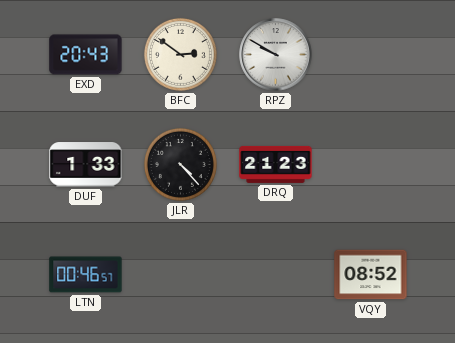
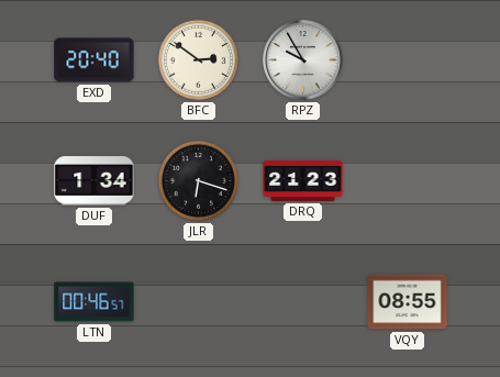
EXD: 20:43 -> 20:40
RPZ: 9:50 -> 9:55
DUF: 1:33 -> 1:34
JLR: 4:23 -> 6:18
VQY: 08:52 -> 08:55
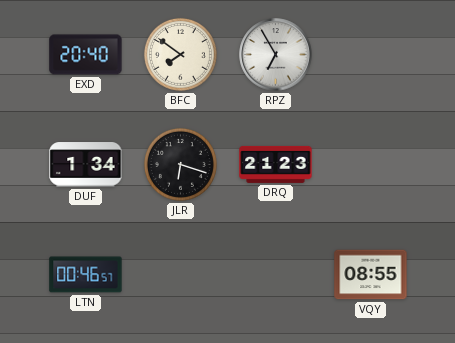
BFC: 2:51 -> 7:51
RPZ: 9:55 -> 6:55
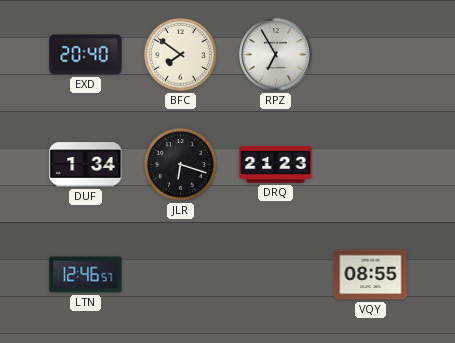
LTN: 00:46 -> 12:46
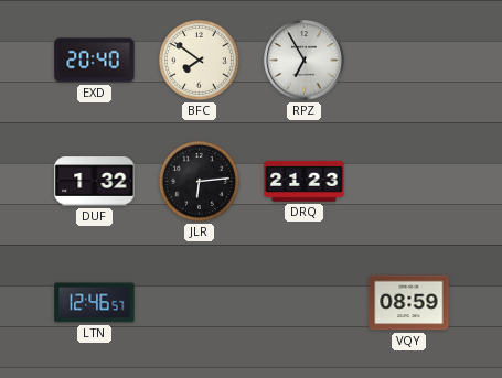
DUF: 1:34 -> 1:32
JLR: 6:18 -> 6:14
VQY: 08:55 -> 08:59
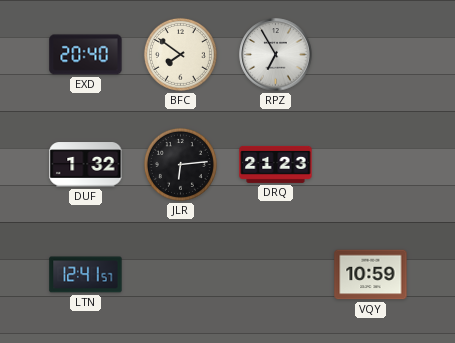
LTN: 12:46 -> 12:41
VQY: 08:59 -> 10:59
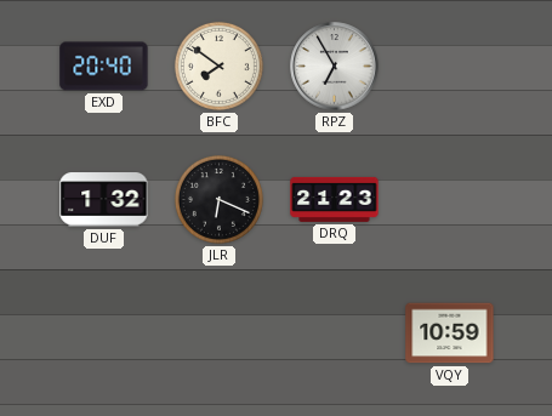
JLR: 6:14 -> 6:19
LTN: 12:41 -> none
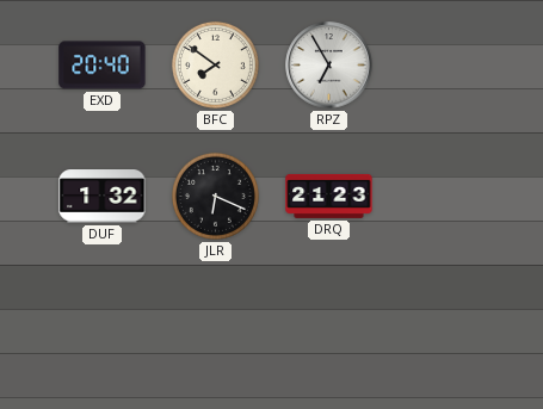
VQY: 10:59 -> none
